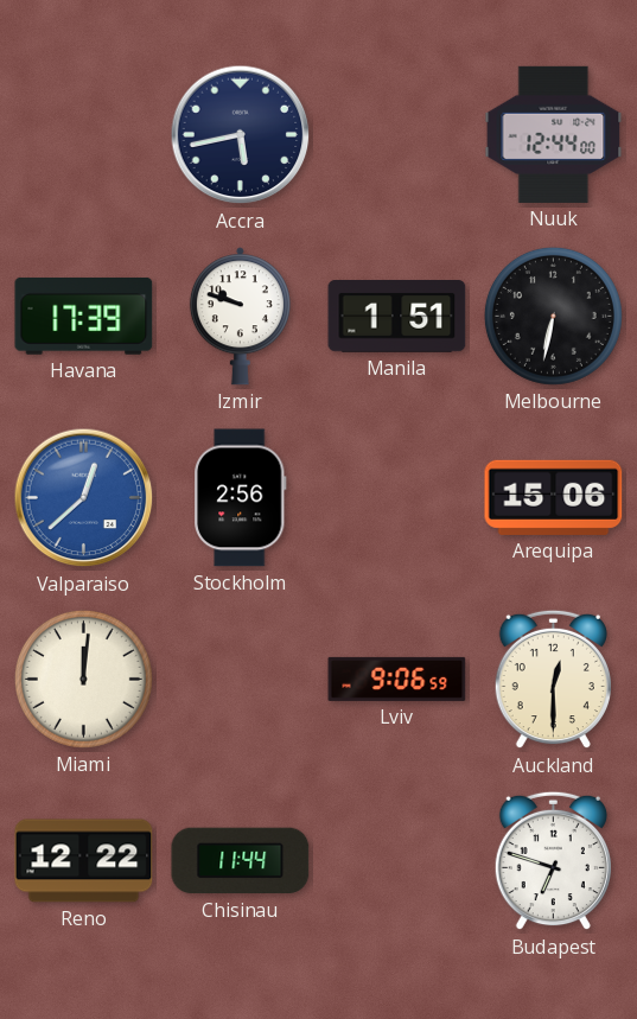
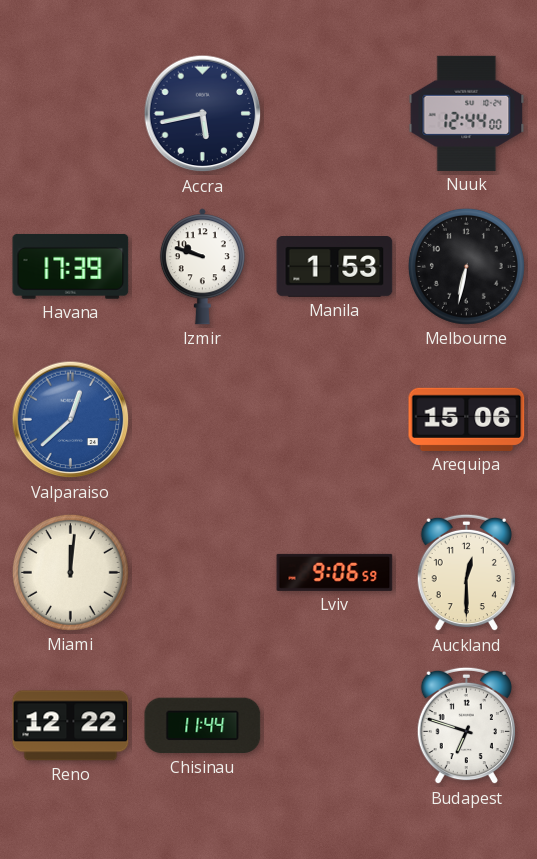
Manila: 1:51 -> 1:53
Stockholm: 2:56 -> none
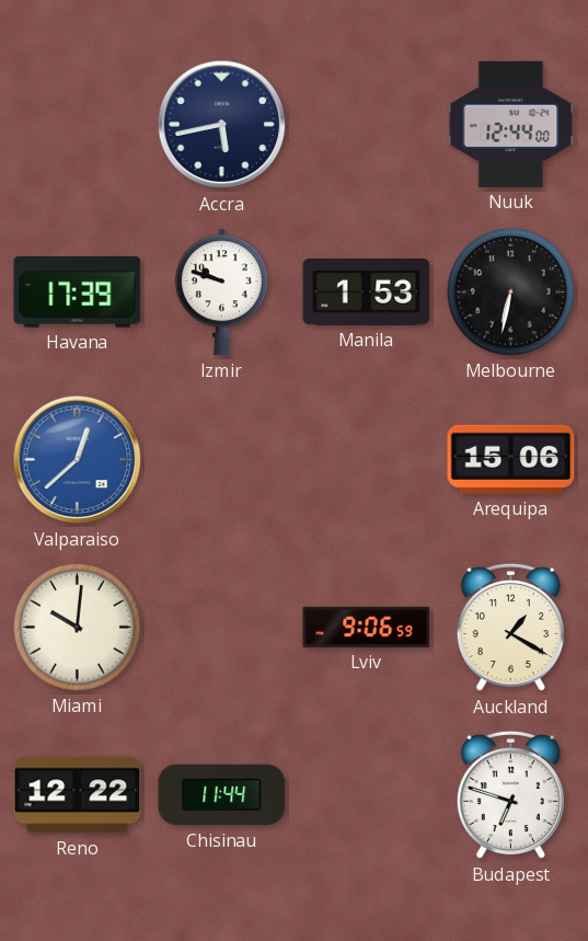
Miami: 12:01 -> 10:01
Auckland: 12:30 -> 1:20
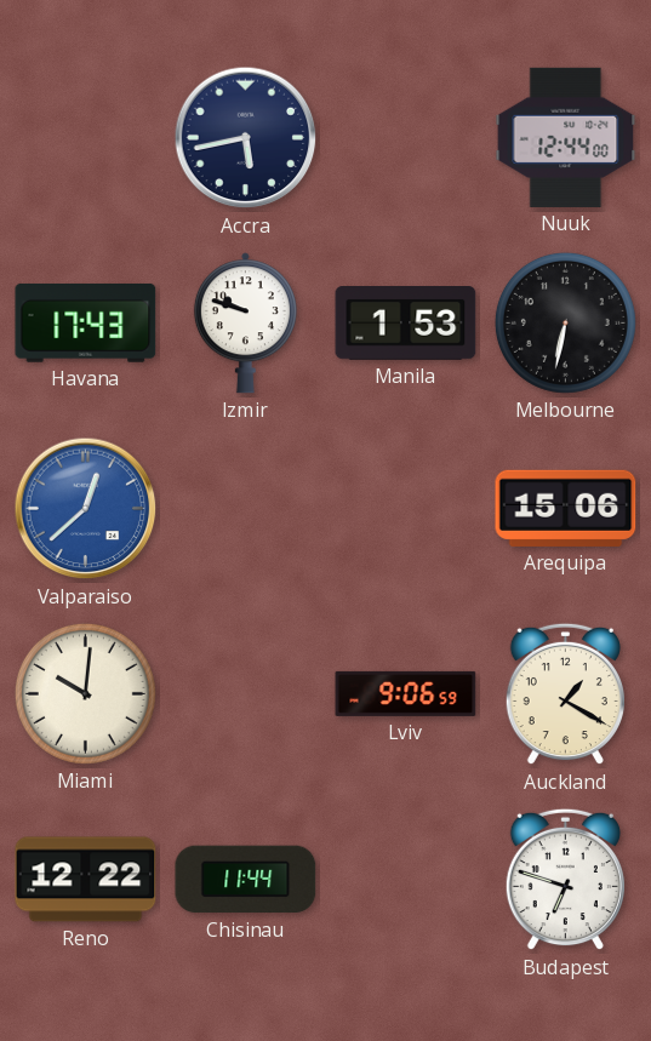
Havana: 17:39 -> 17:43
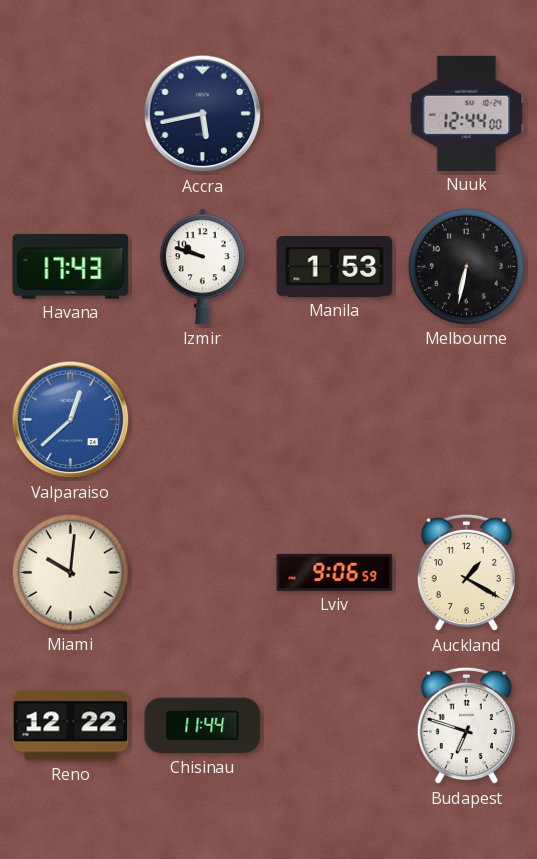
Arequipa: 15:06 -> none
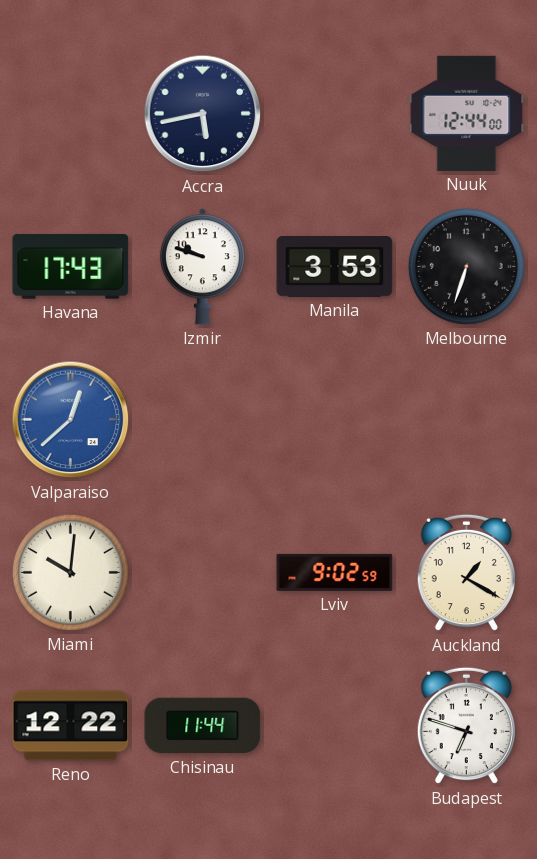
Manila: 1:53 -> 3:53
Melbourne: 6:32 -> 6:33
Lviv: 9:06 -> 9:02
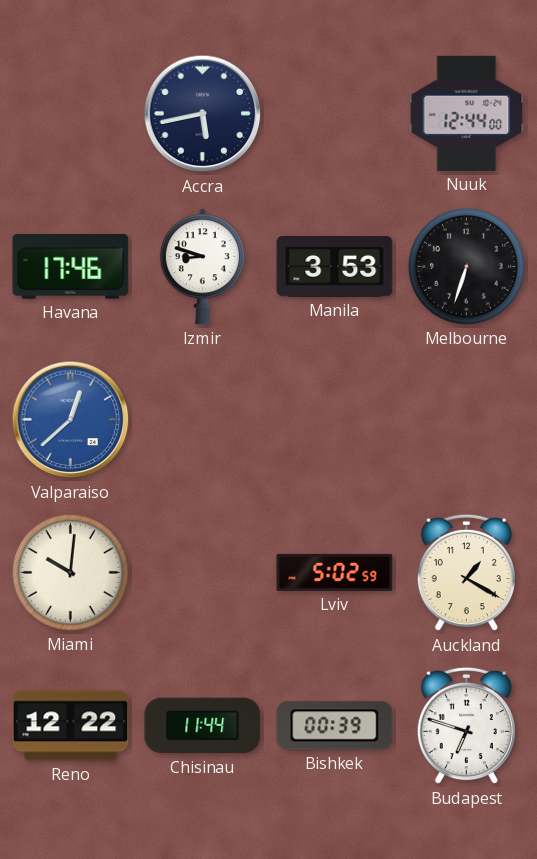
Havana: 17:43 -> 17:46
Izmir: 9:48 -> 8:48
Lviv: 9:02 -> 5:02
Bishkek: none -> 00:39
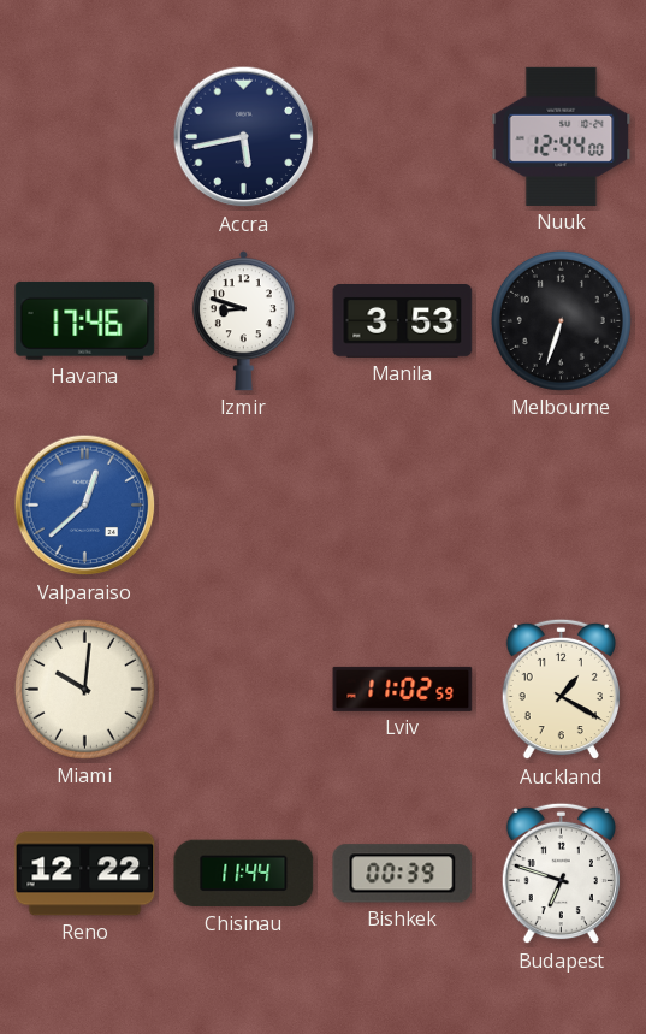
Lviv: 5:02 -> 11:02
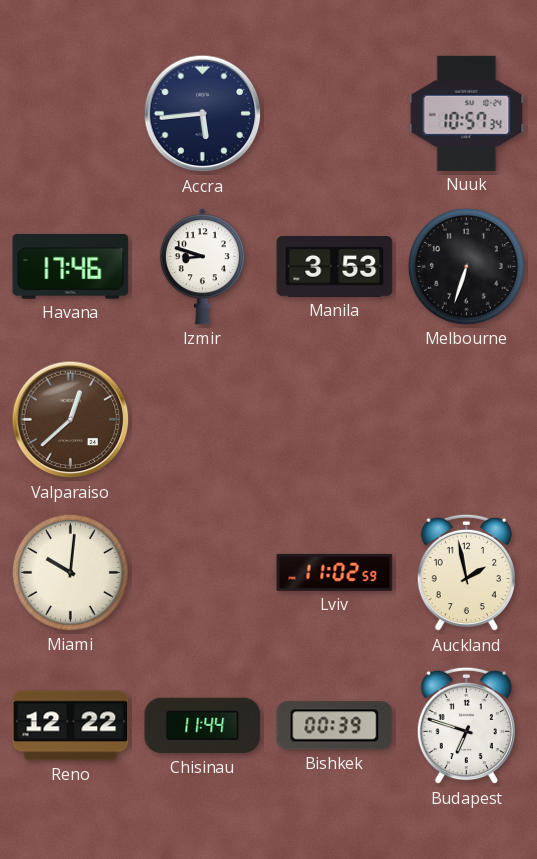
Accra: 5:43 -> 5:44
Nuuk: 12:44 -> 10:57
Valparaiso dial: blue -> brown
Auckland: 1:20 -> 1:58
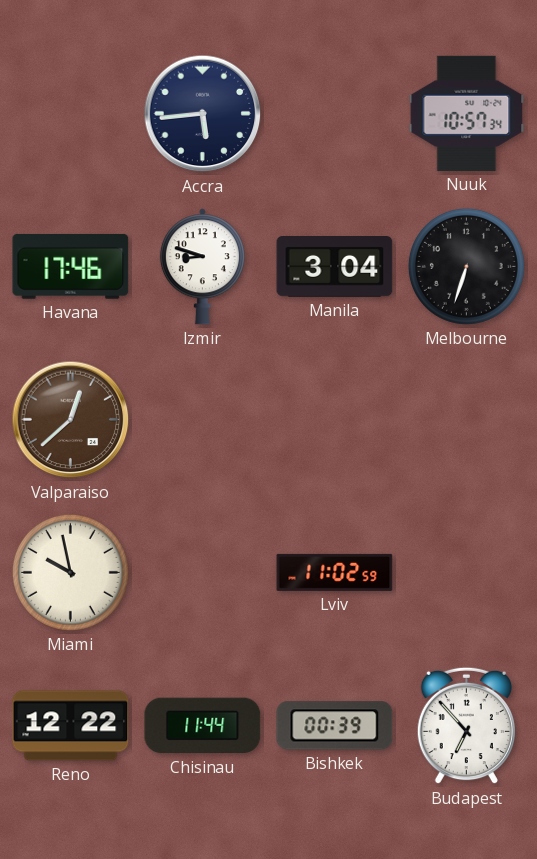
Manila: 3:53 -> 3:04
Miami: 10:01 -> 9:58
Auckland: 1:58 -> none
Budapest: 6:48 -> 6:53
